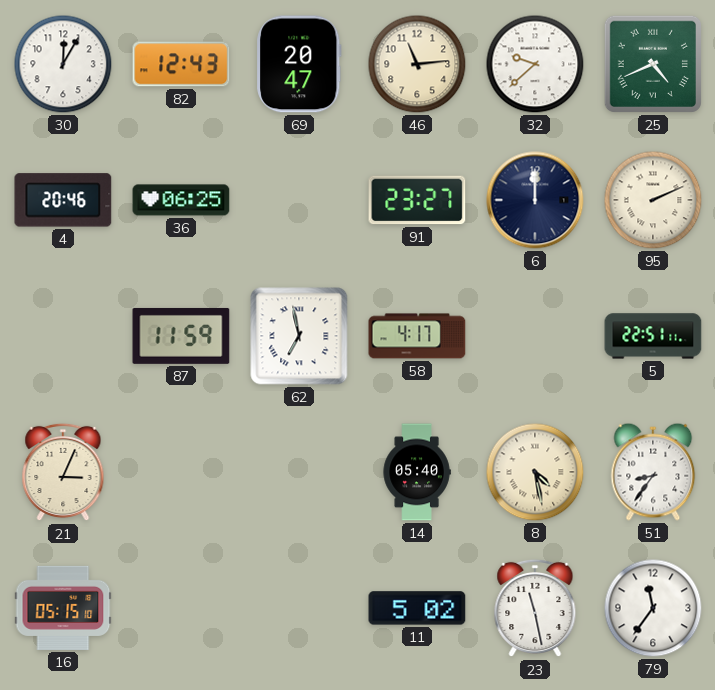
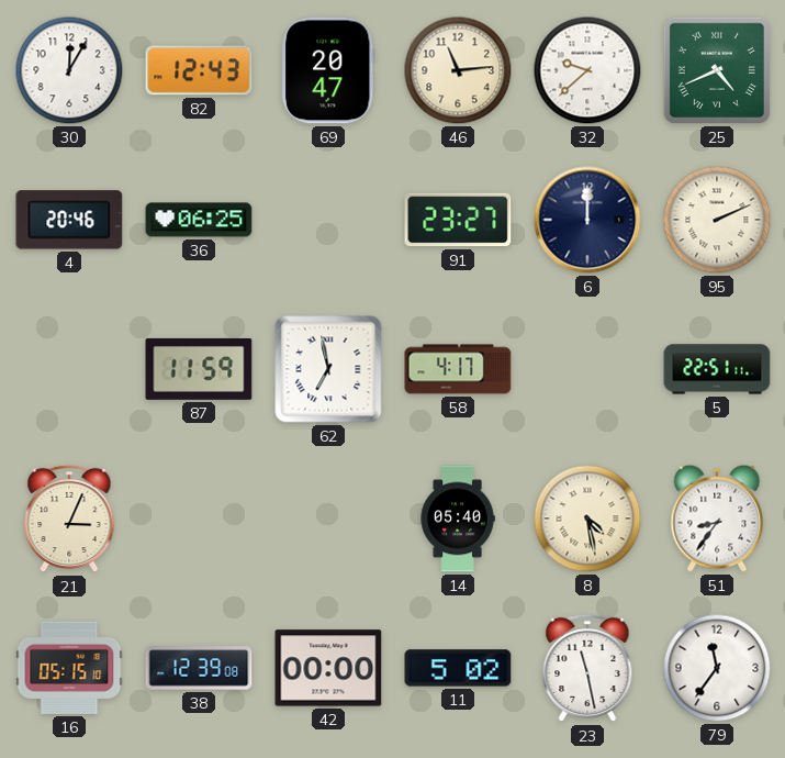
38: none -> 12:39
42: none -> 00:00
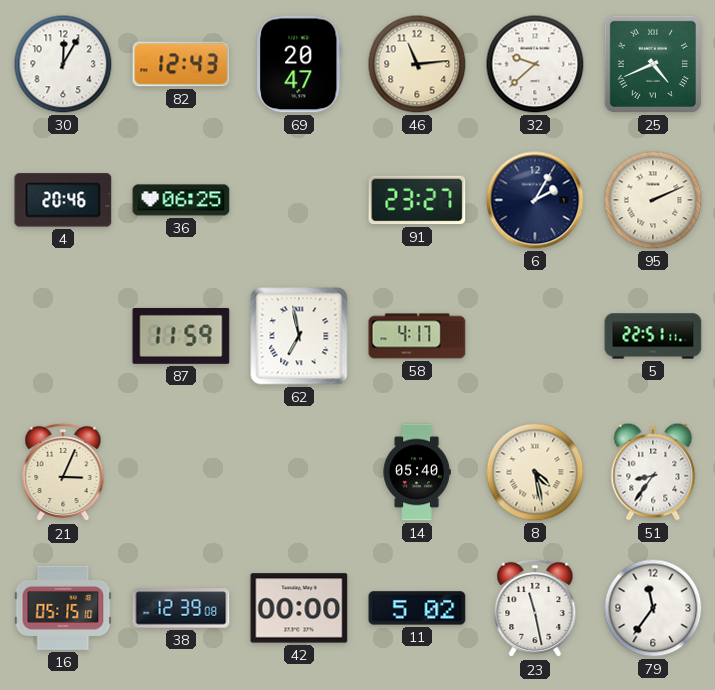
6: 12:00 -> 2:05
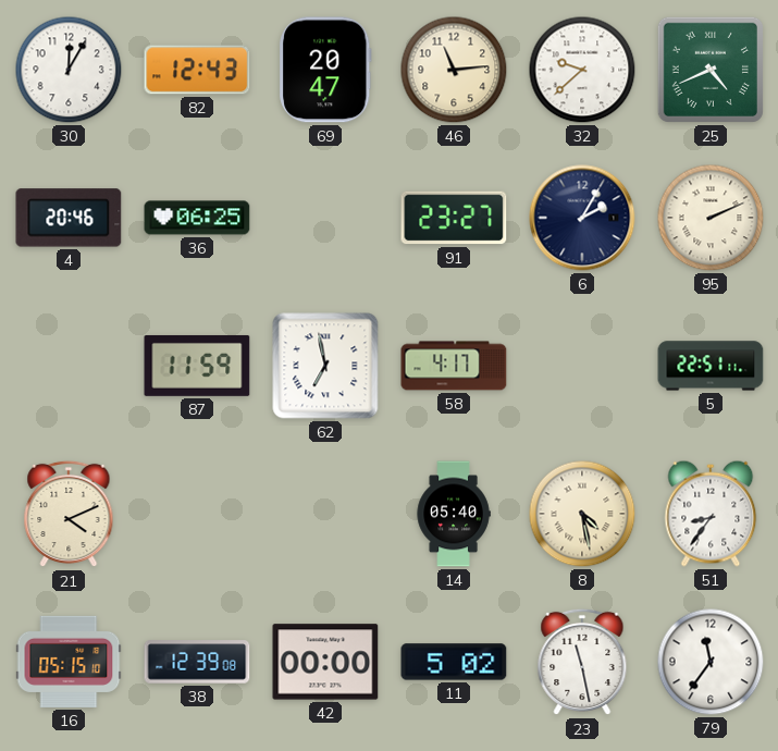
21: 3:04 -> 4:11
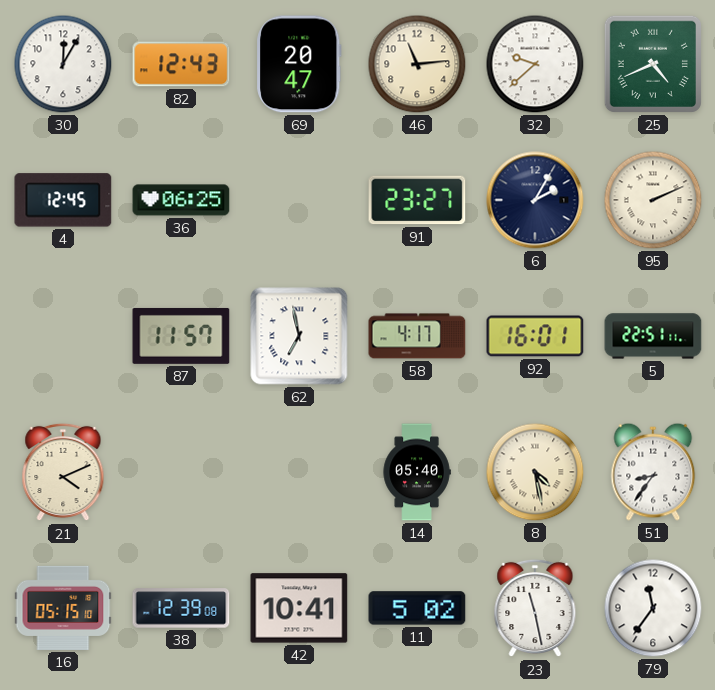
4: 20:46 -> 12:45
87: 11:59 -> 11:57
92: none -> 16:01
42: 00:00 -> 10:41
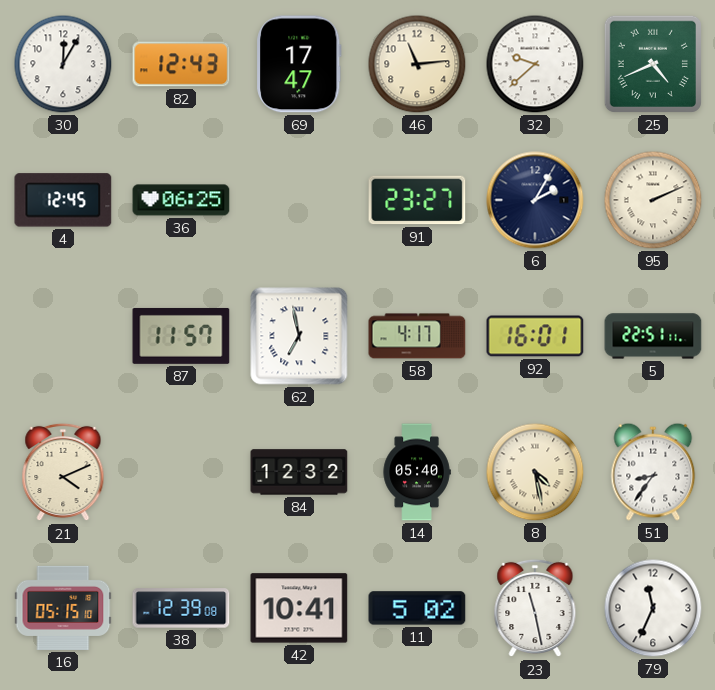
69: 20:47 -> 17:47
84: none -> 12:32
79: 11:36 -> 11:34
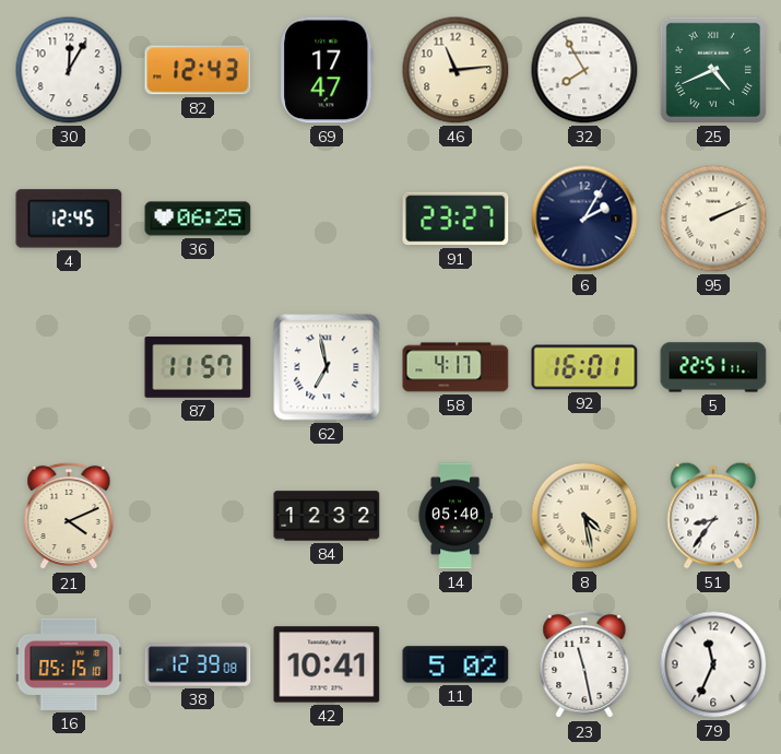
32: 9:38 -> 7:55
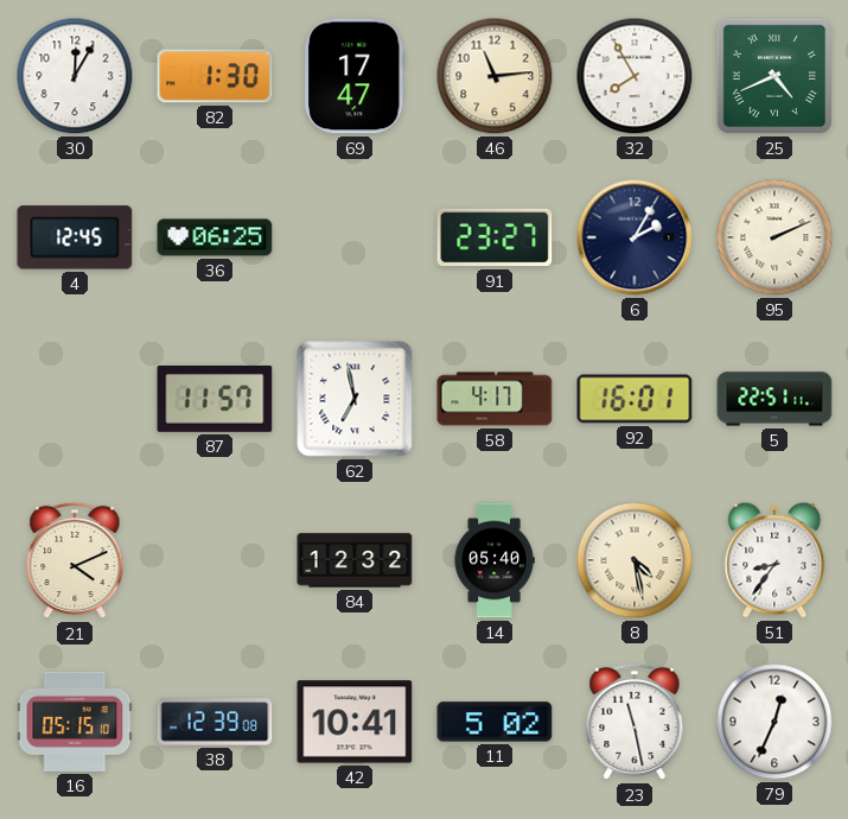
82: 12:43 -> 1:30
79: 11:34 -> 12:34
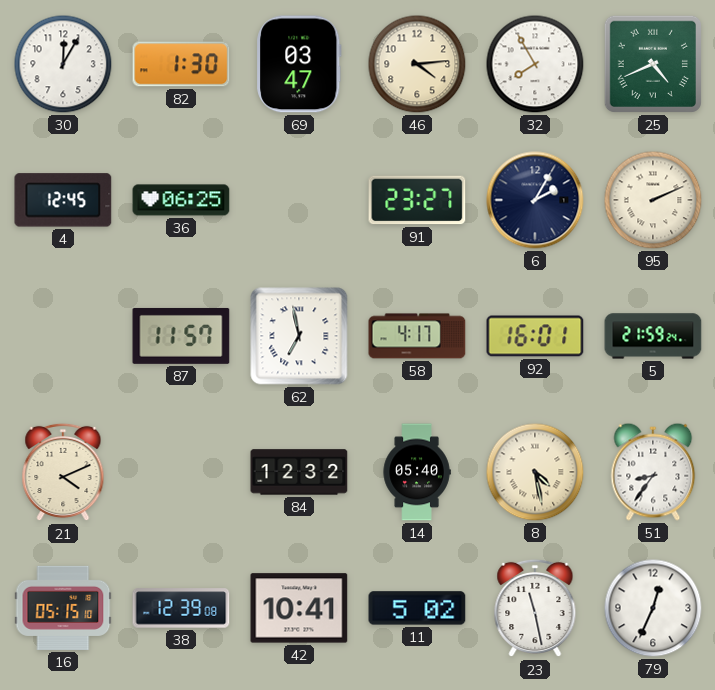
69: 17:47 -> 03:47
46: 11:14 -> 4:14
5: 22:51 -> 21:59
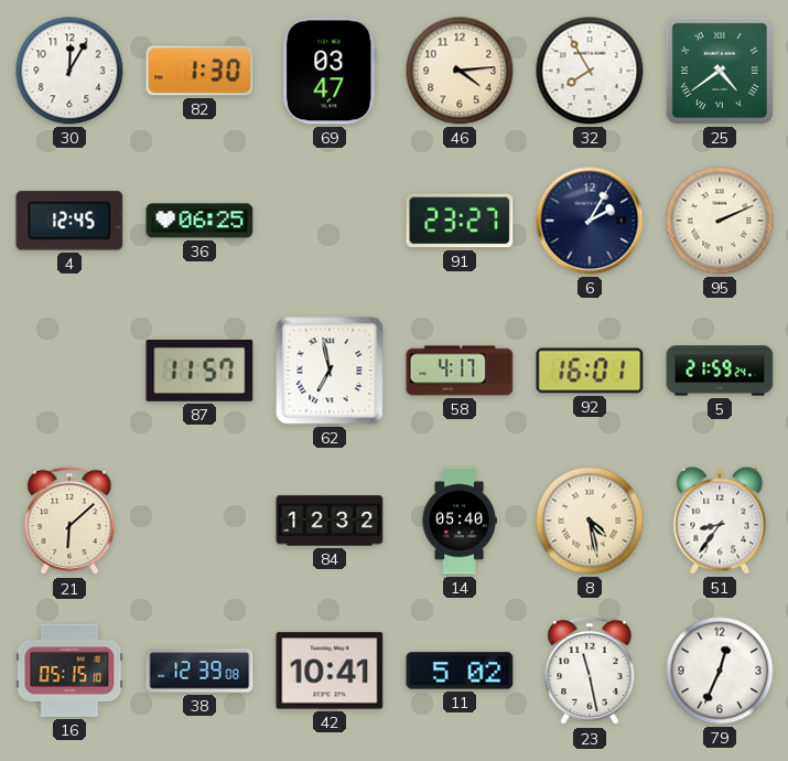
25: 4:41 -> 4:39
21: 4:11 -> 6:08
